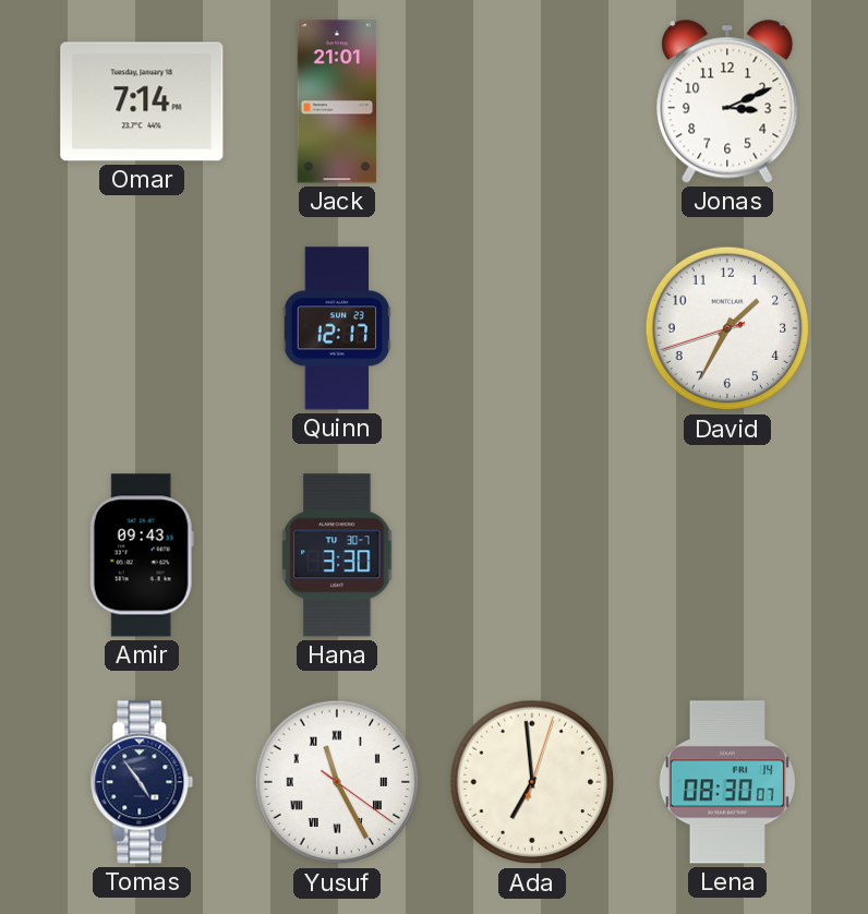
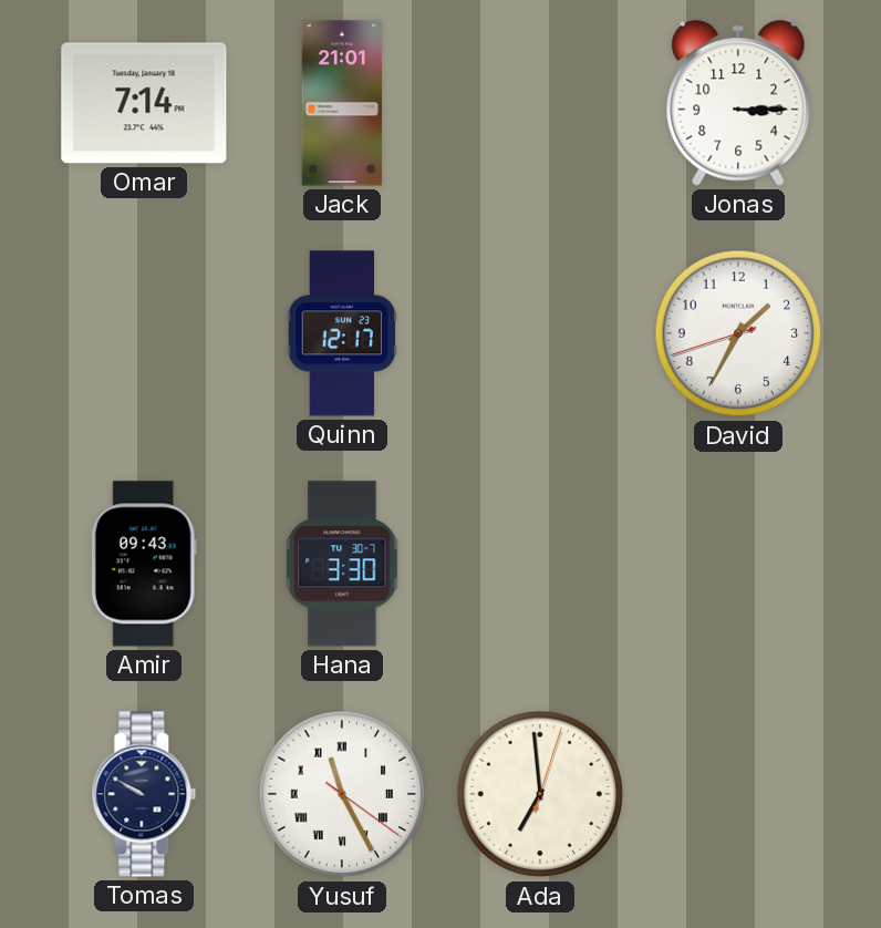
Jonas: 3:11 -> 3:15
Tomas: 4:54 -> 9:50
Lena: 08:30 -> none
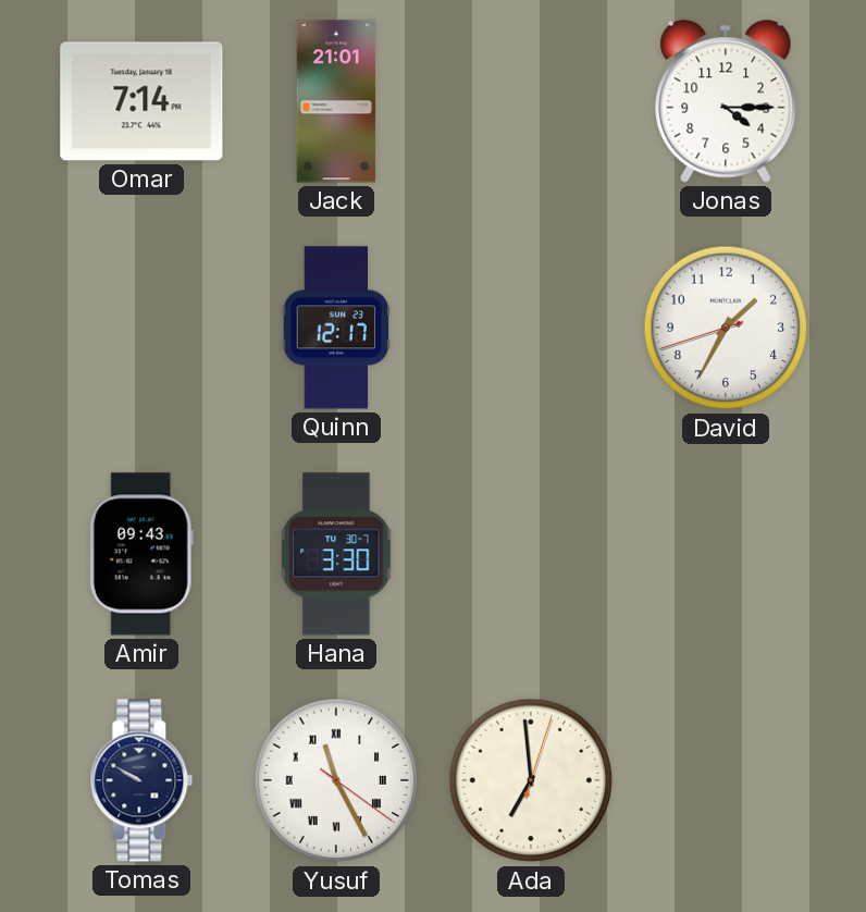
Jonas: 3:15 -> 4:15
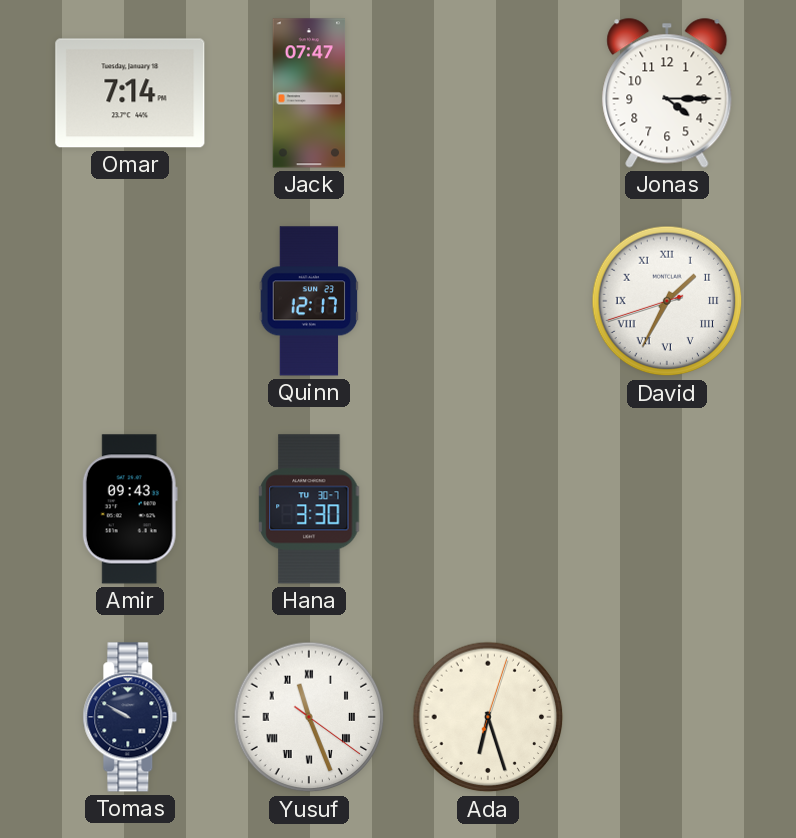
Jack: 21:01 -> 07:47
David numerals: Arabic -> Roman
Yusuf: 11:25 -> 11:26
Ada: 6:59 -> 6:27
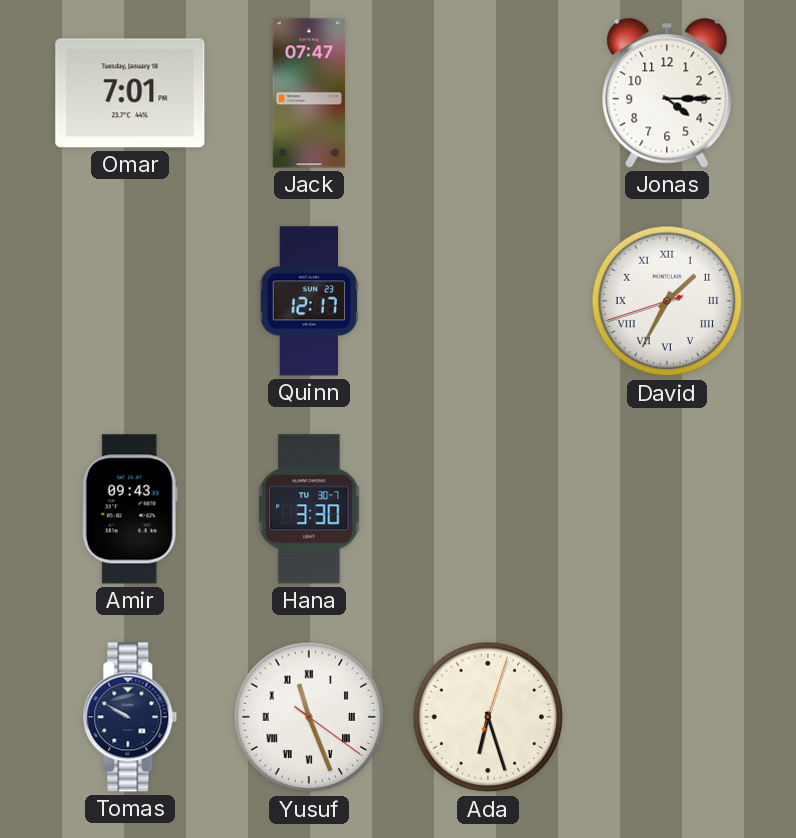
Omar: 7:14 -> 7:01
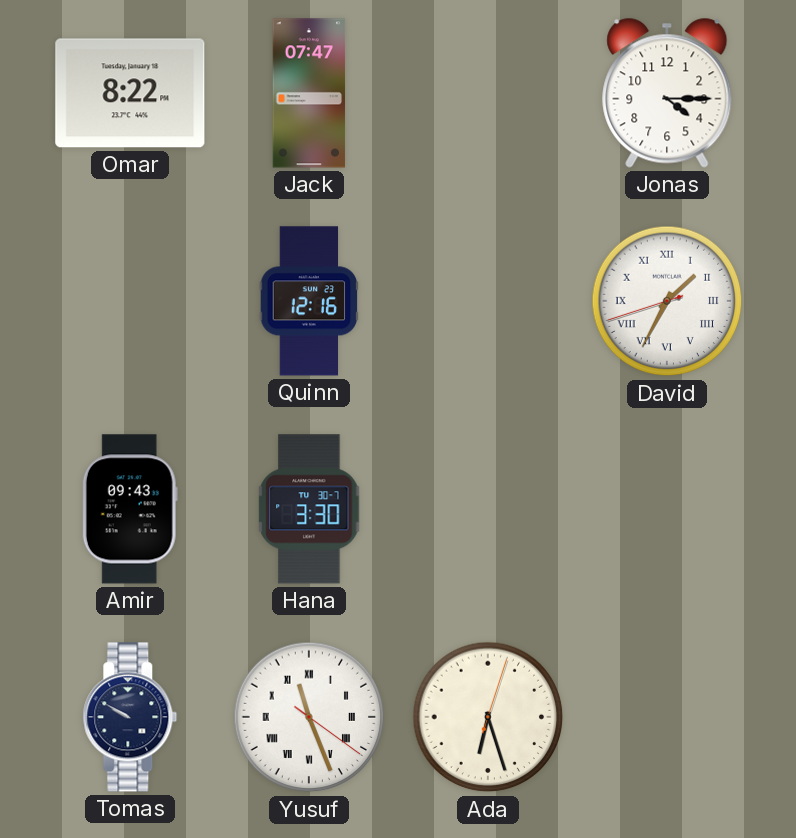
Omar: 7:01 -> 8:22
Quinn: 12:17 -> 12:16
